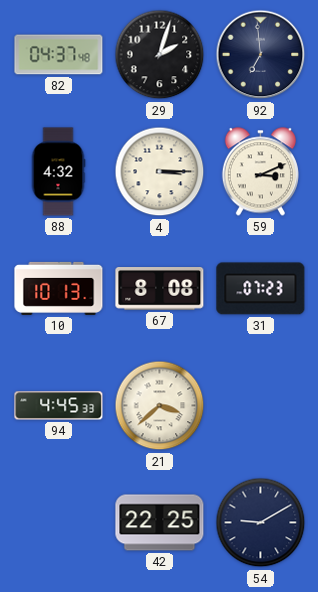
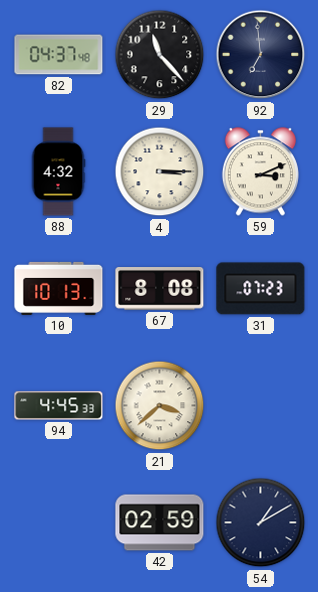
29: 2:03 -> 11:23
42: 22:25 -> 02:59
54: 9:10 -> 1:10
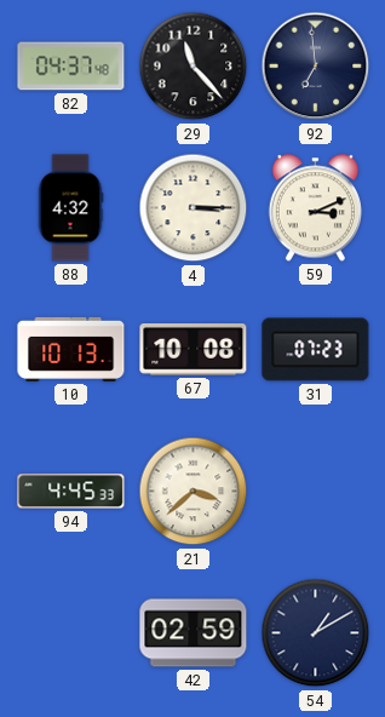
67: 8:08 -> 10:08
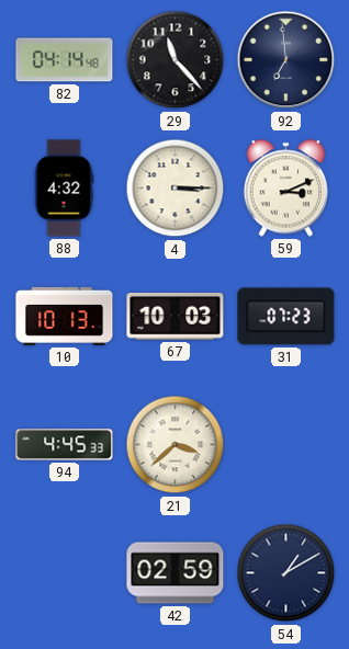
82: 04:37 -> 04:14
67: 10:08 -> 10:03
